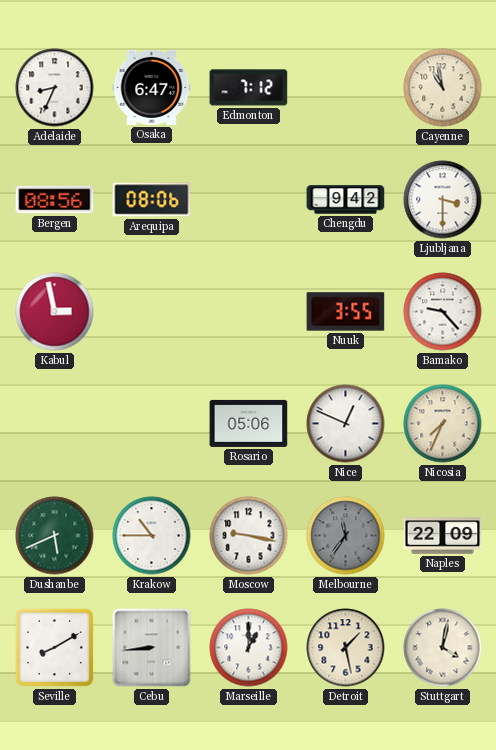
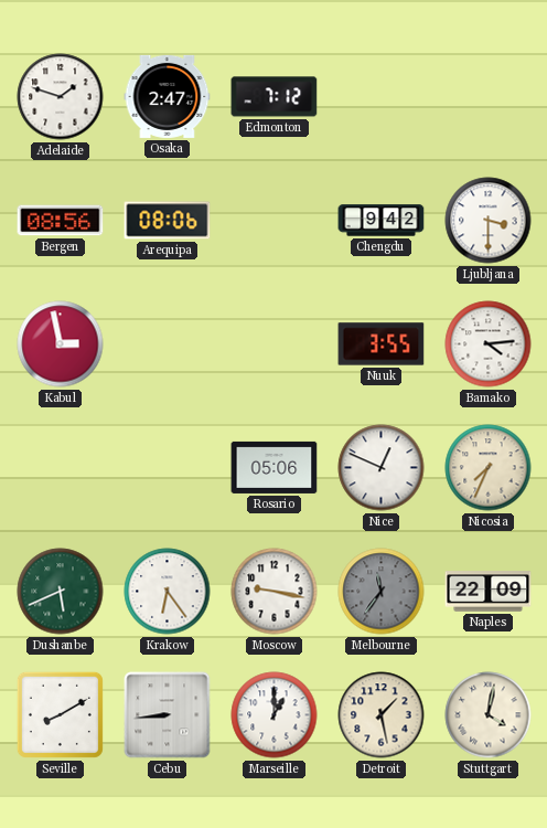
Adelaide: 8:34 -> 1:48
Osaka: 6:47 -> 2:47
Cayenne: 10:58 -> none
Bamako: 9:23 -> 4:14
Krakow: 10:45 -> 6:24
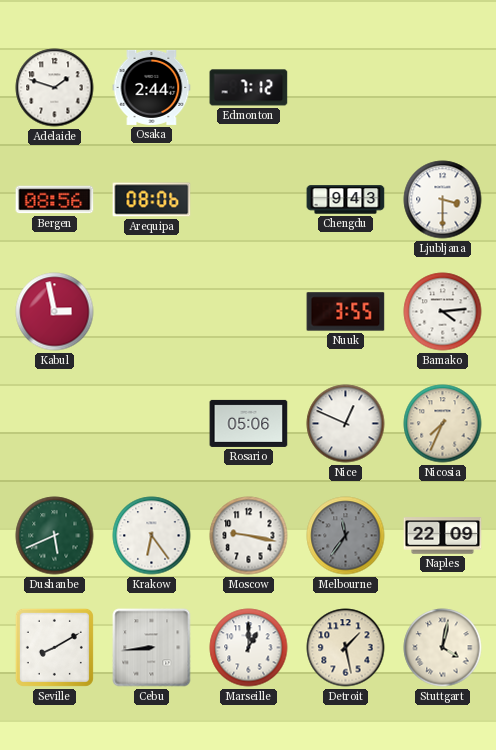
Osaka: 2:47 -> 2:44
Chengdu: 9:42 -> 9:43
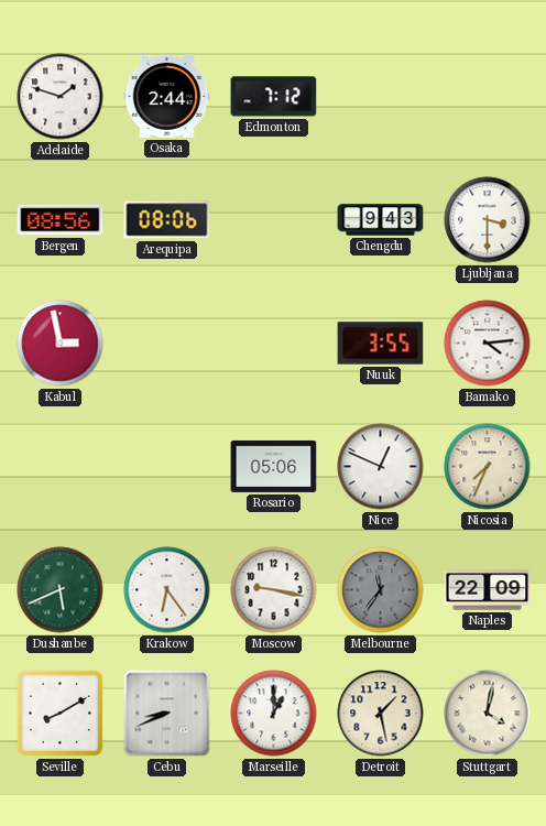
Cebu: 8:44 -> 8:41
